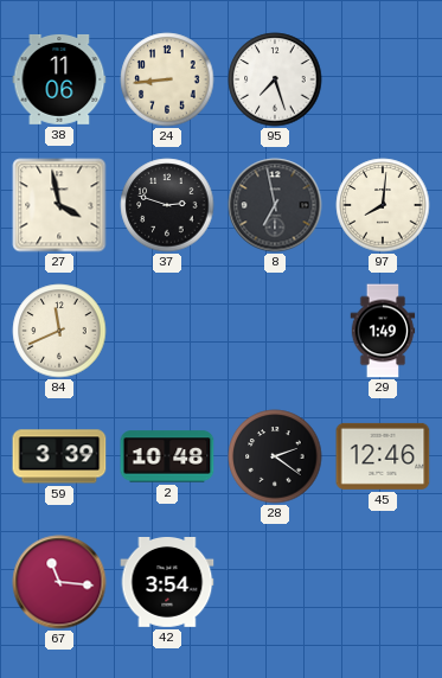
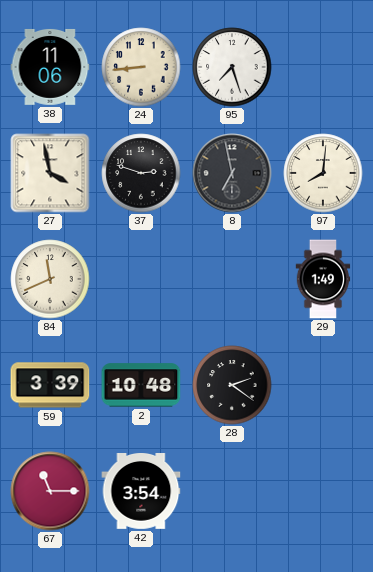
45: 12:46 -> none
67: 11:16 -> 11:15
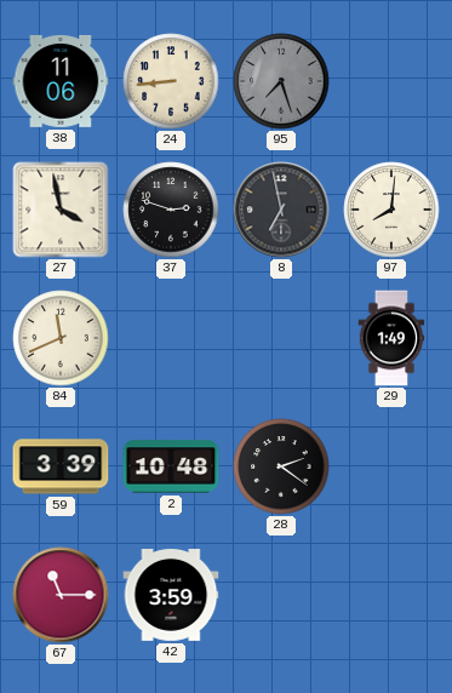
95 dial: white -> grey
42: 3:54 -> 3:59
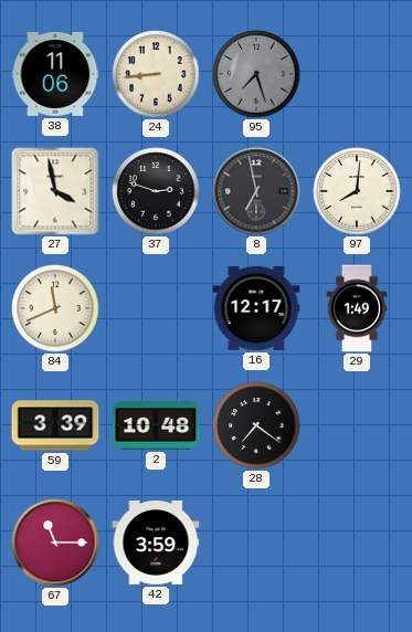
16: none -> 12:17
28: 2:21 -> 7:21
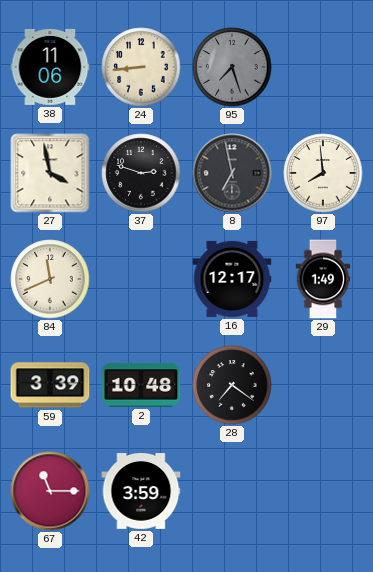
97: 8:01 -> 7:59
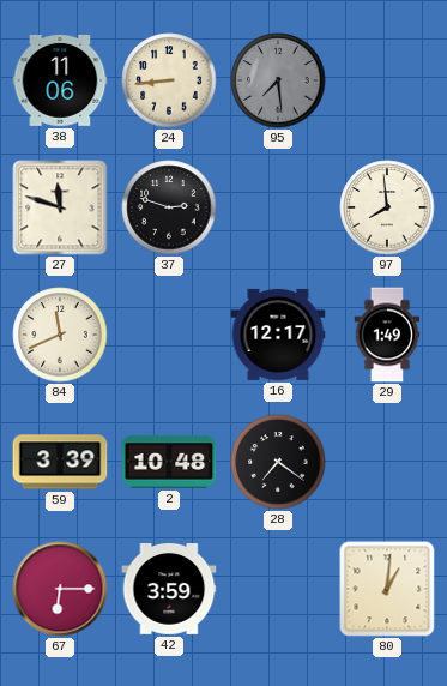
95: 7:27 -> 7:29
27: 3:58 -> 11:48
8: 6:58 -> none
67: 11:15 -> 6:15
80: none -> 1:01
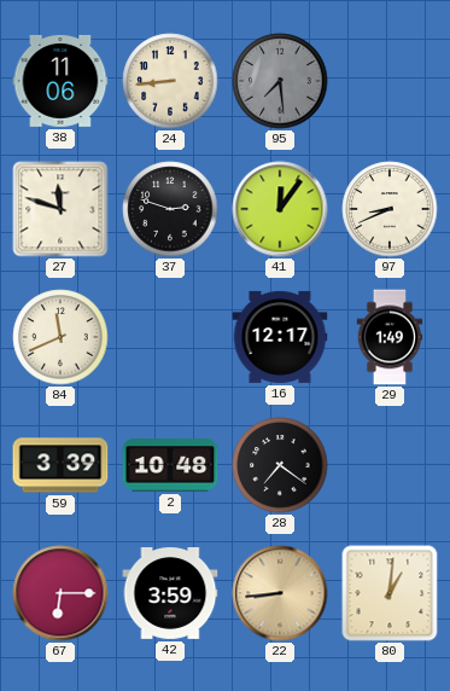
41: none -> 12:06
97: 7:59 -> 8:41
22: none -> 8:44
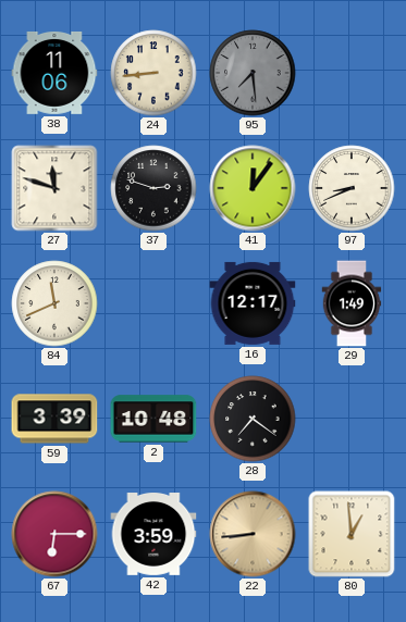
80: 1:01 -> 12:59
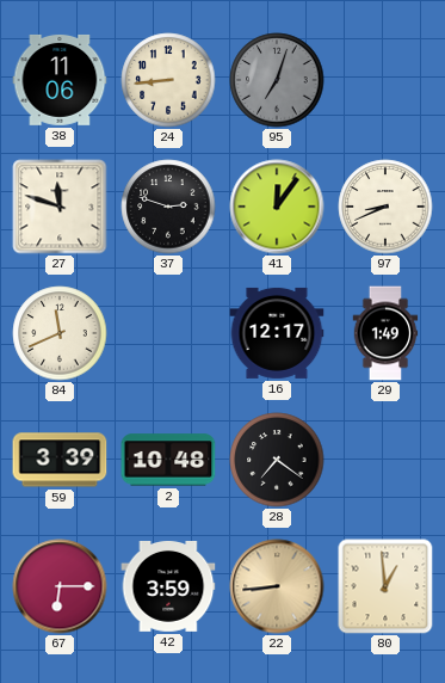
95: 7:29 -> 7:03
